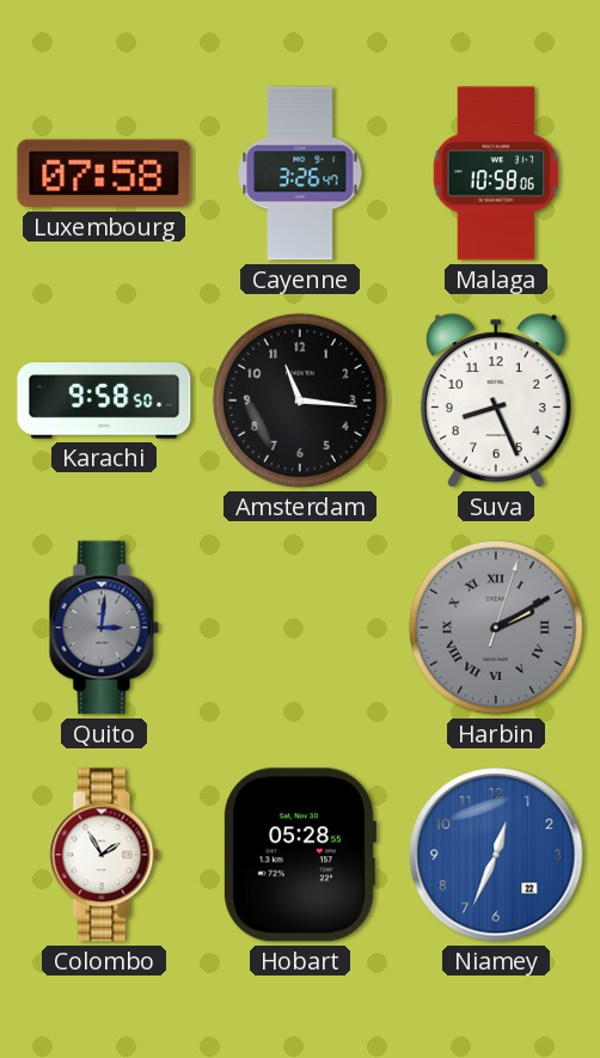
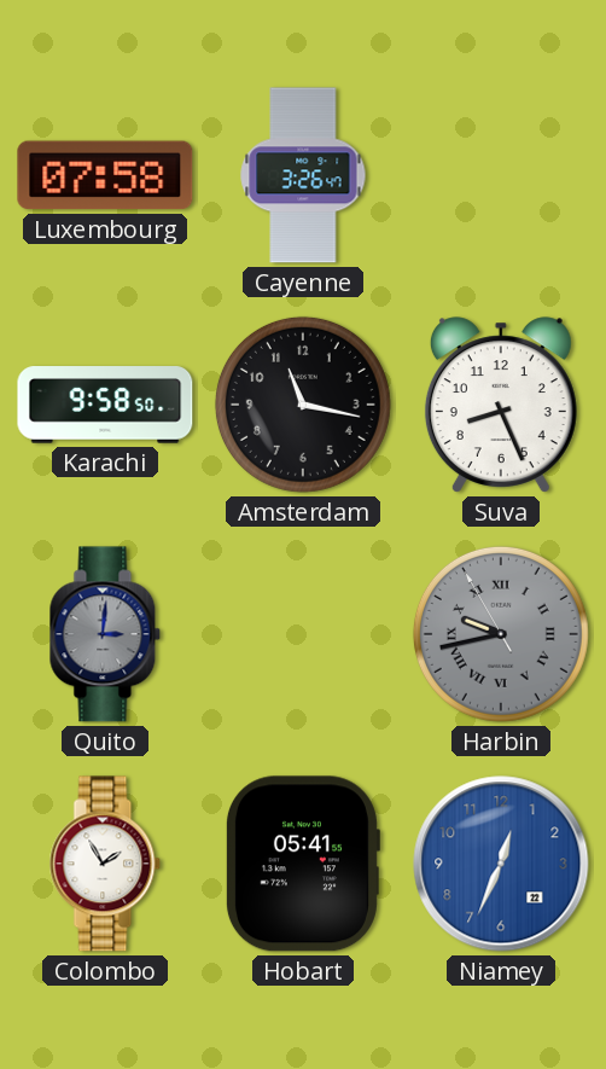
Malaga: 10:58 -> none
Amsterdam: 11:16 -> 11:17
Harbin: 2:10 -> 9:42
Hobart: 05:28 -> 05:41
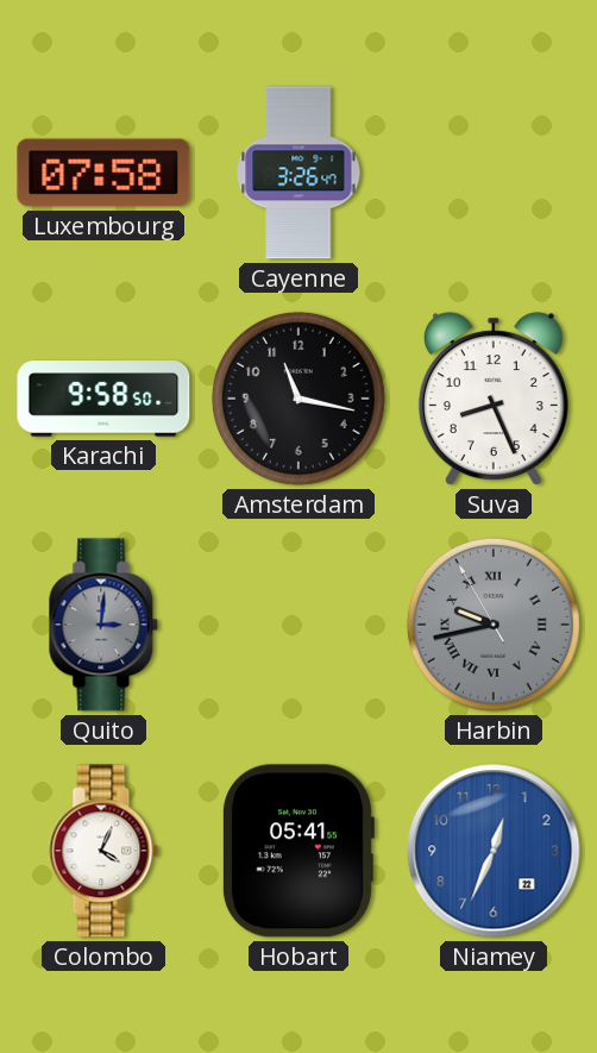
Colombo: 1:55 -> 4:04
